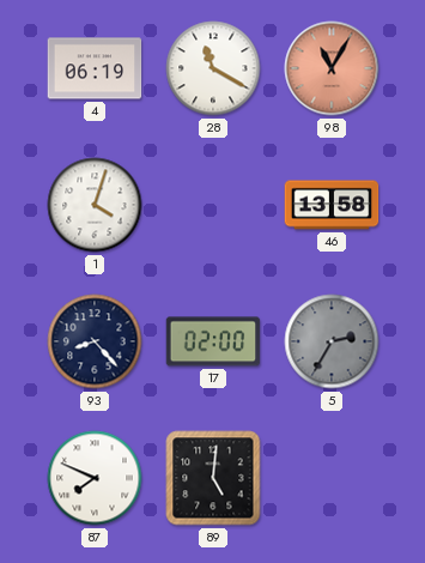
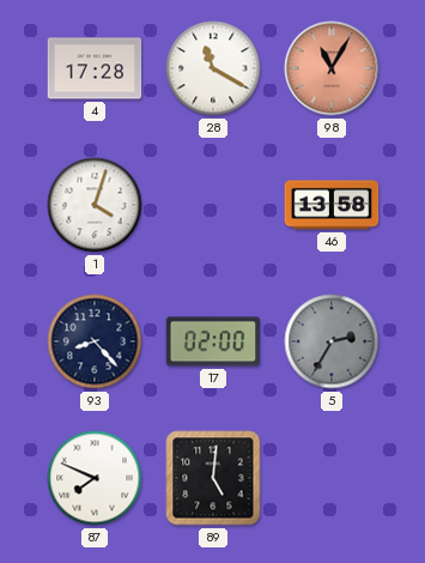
4: 06:19 -> 17:28
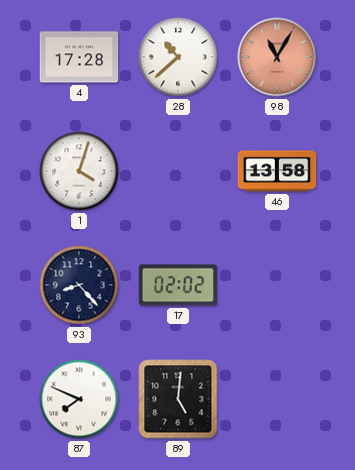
28: 11:20 -> 10:38
17: 02:00 -> 02:02
5: 2:35 -> none
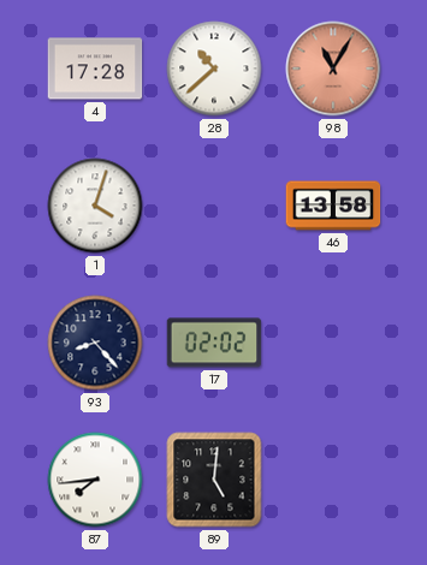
87: 7:49 -> 7:44
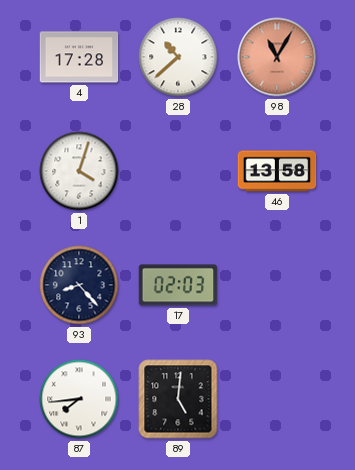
17: 02:02 -> 02:03
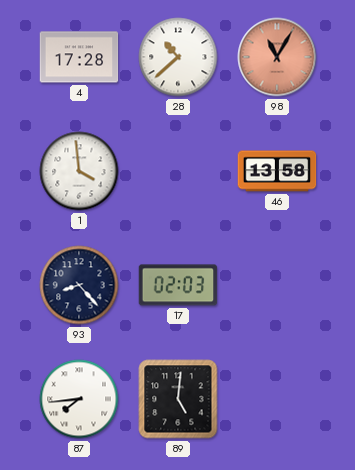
1: 4:03 -> 3:59
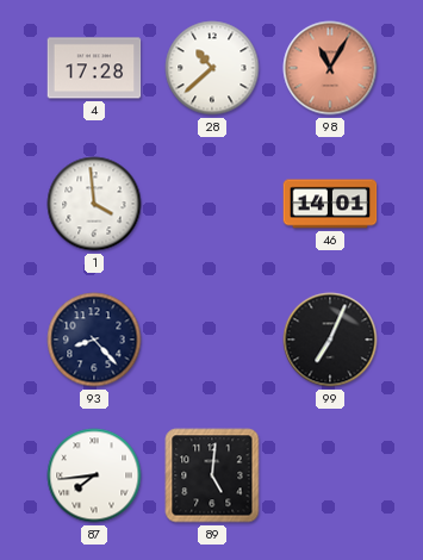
46: 13:58 -> 14:01
17: 02:03 -> none
99: none -> 7:04
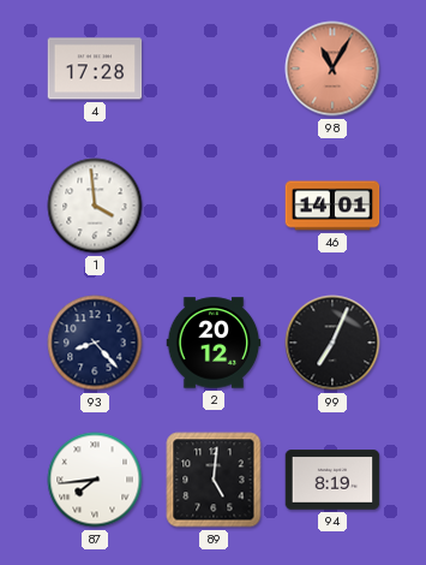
28: 10:38 -> none
2: none -> 20:12
94: none -> 8:19
